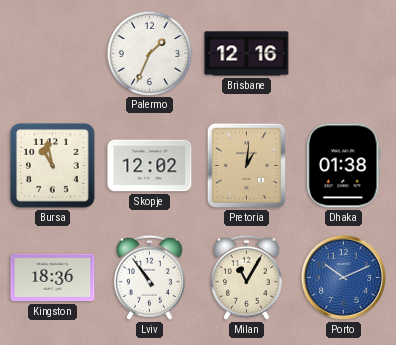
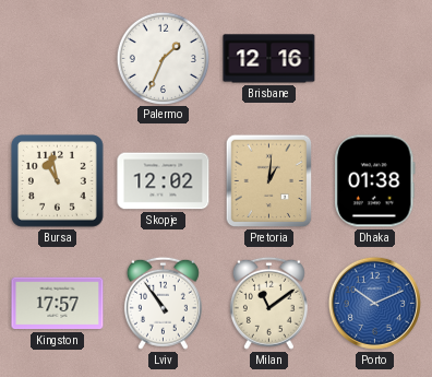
Kingston: 18:36 -> 17:57
Milan: 11:05 -> 11:09
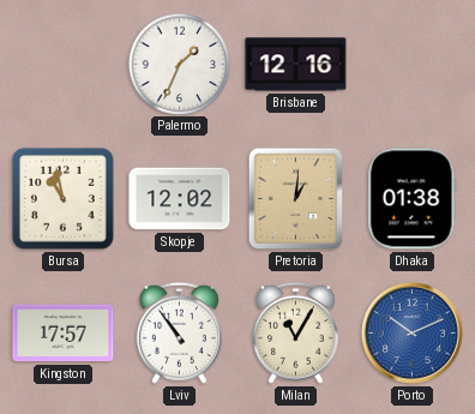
Milan: 11:09 -> 11:05
